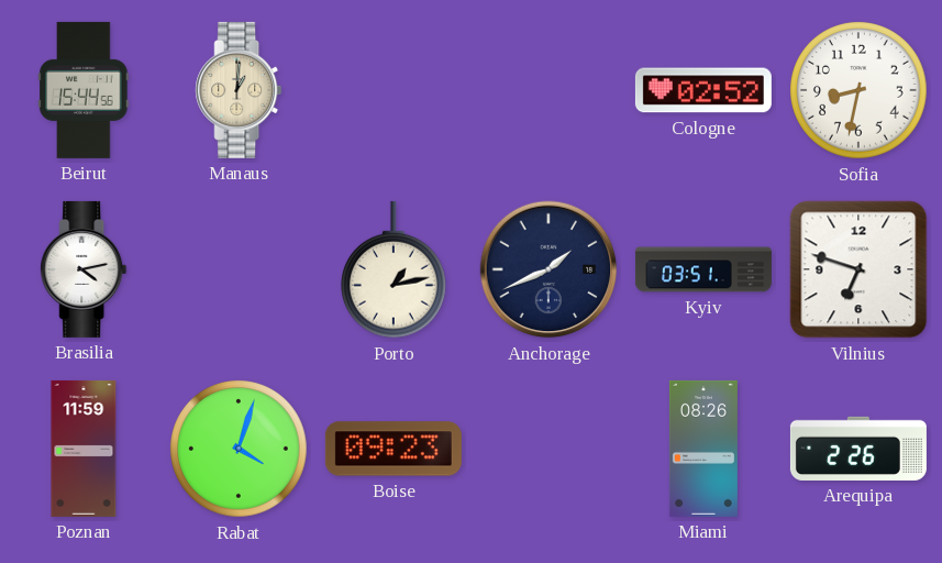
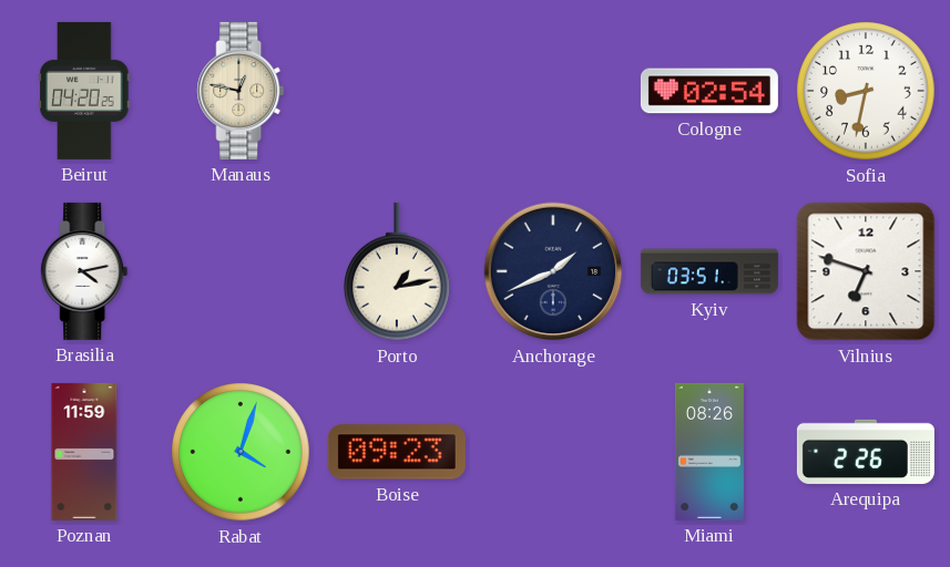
Beirut: 15:44 -> 04:20
Manaus: 1:01 -> 12:47
Cologne: 02:52 -> 02:54
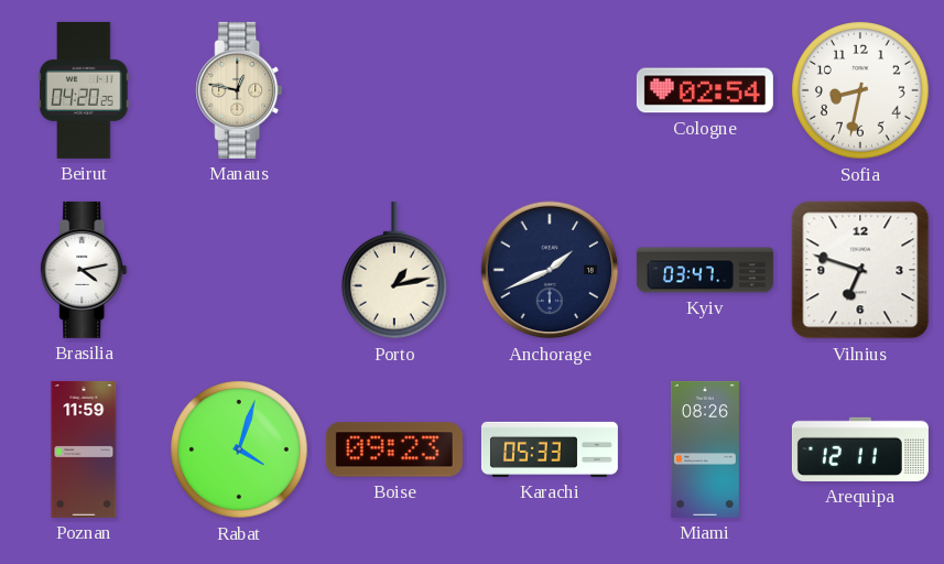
Kyiv: 03:51 -> 03:47
Karachi: none -> 05:33
Arequipa: 2:26 -> 12:11
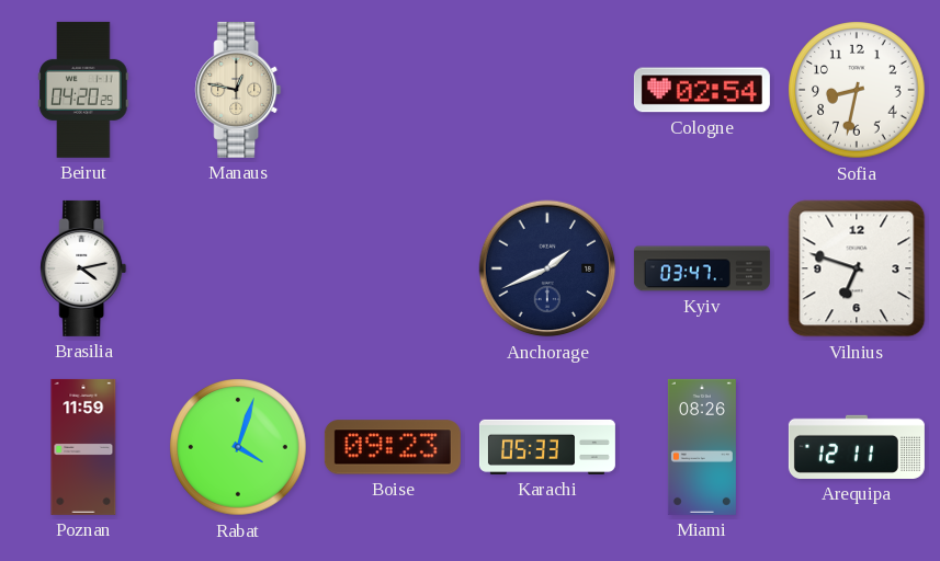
Porto: 1:13 -> none
